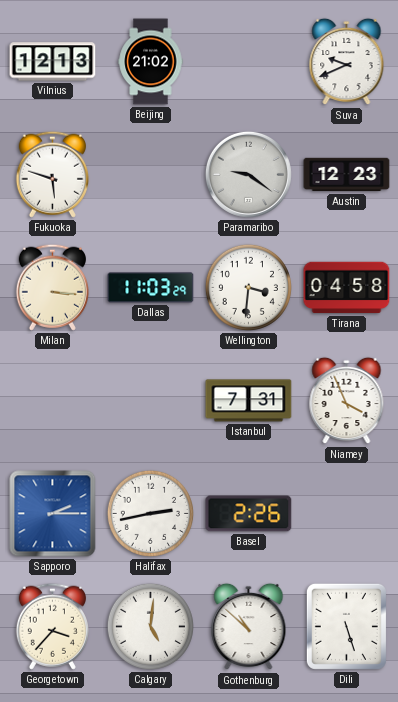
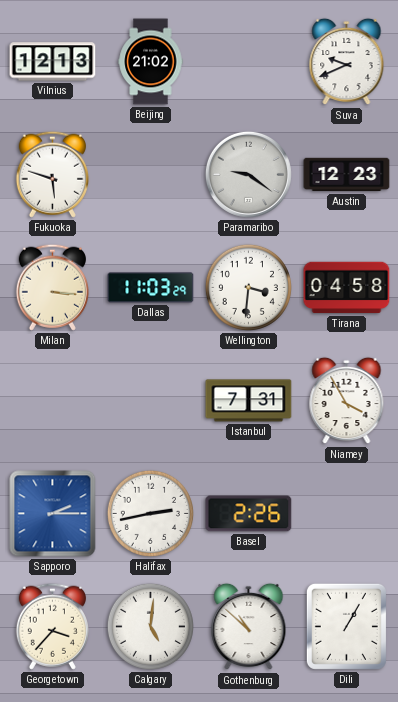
Niamey: 3:56 -> 3:55
Dili: 5:27 -> 1:05
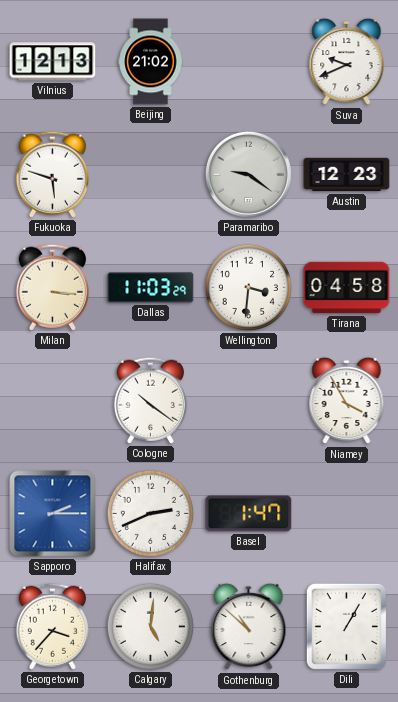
Cologne: none -> 10:21
Istanbul: 7:31 -> none
Halifax: 2:43 -> 2:41
Basel: 2:26 -> 1:47
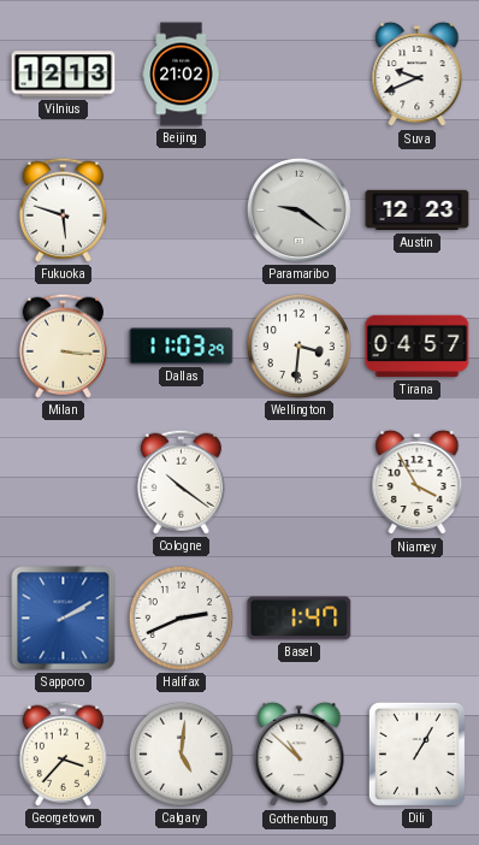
Tirana: 04:58 -> 04:57
Sapporo: 2:15 -> 2:10
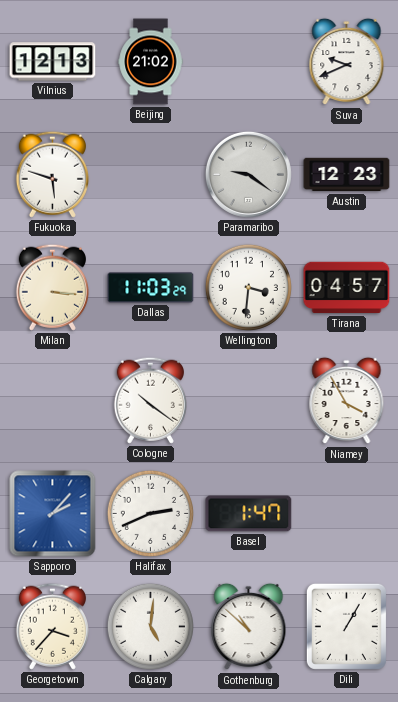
Sapporo: 2:10 -> 2:07
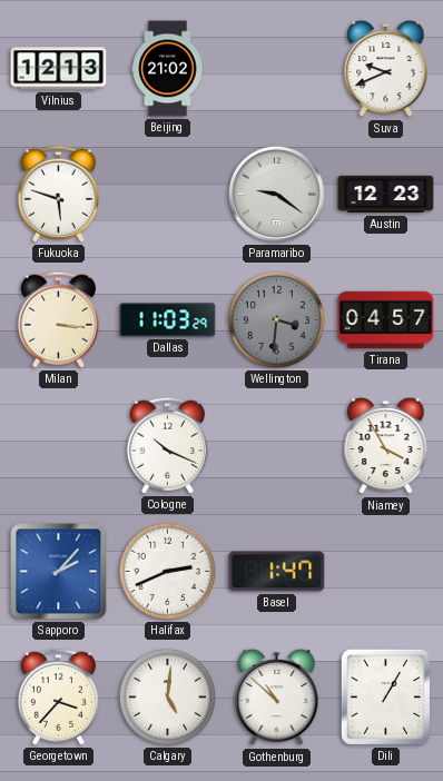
Wellington dial: white -> grey
Cologne: 10:21 -> 10:19
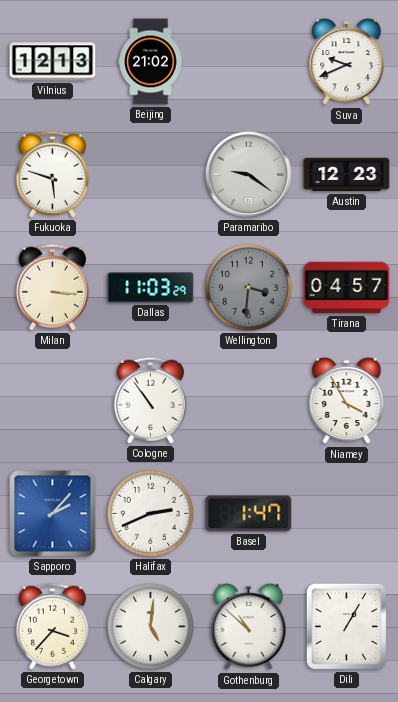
Cologne: 10:19 -> 10:54
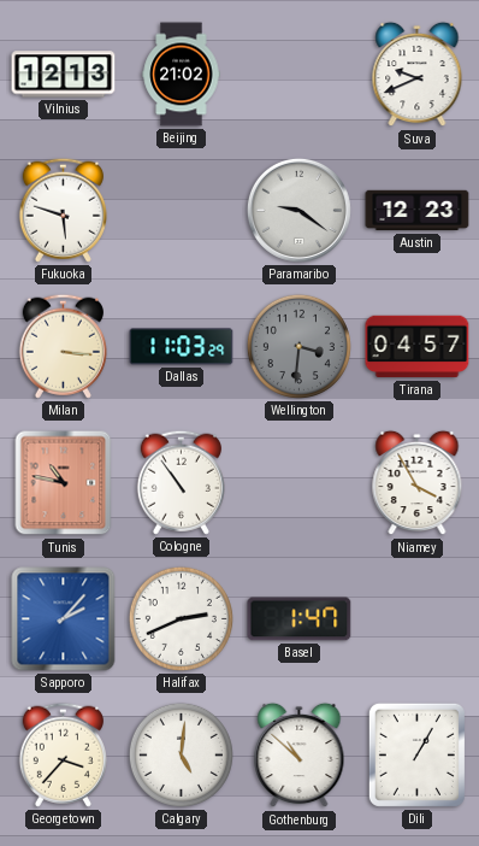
Tunis: none -> 10:47
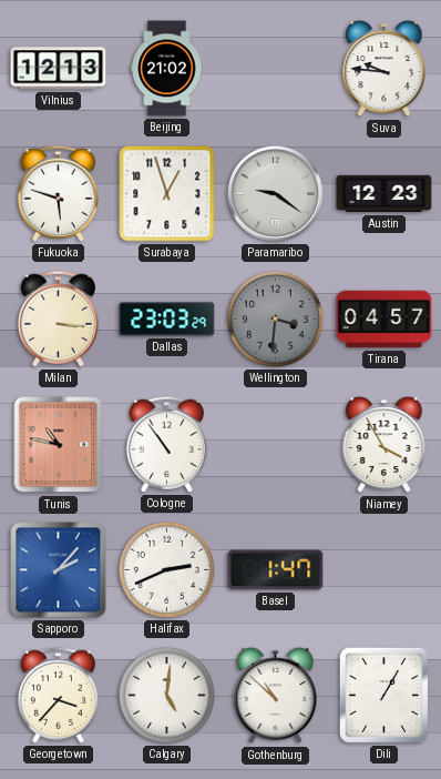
Suva: 9:41 -> 9:46
Surabaya: none -> 12:57
Dallas: 11:03 -> 23:03
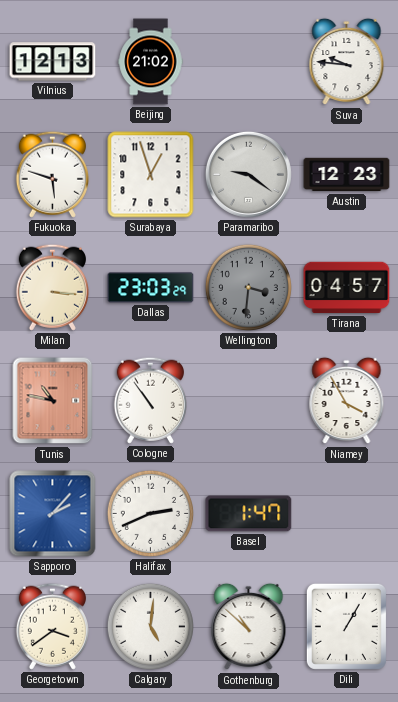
Georgetown: 3:37 -> 3:39
